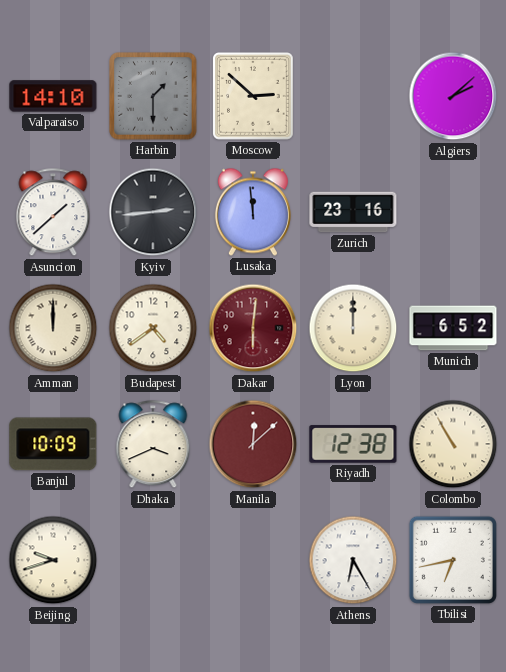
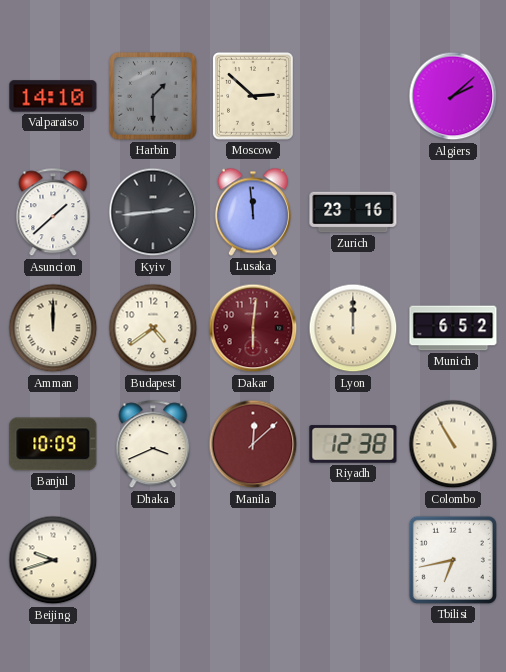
Athens: 6:25 -> none
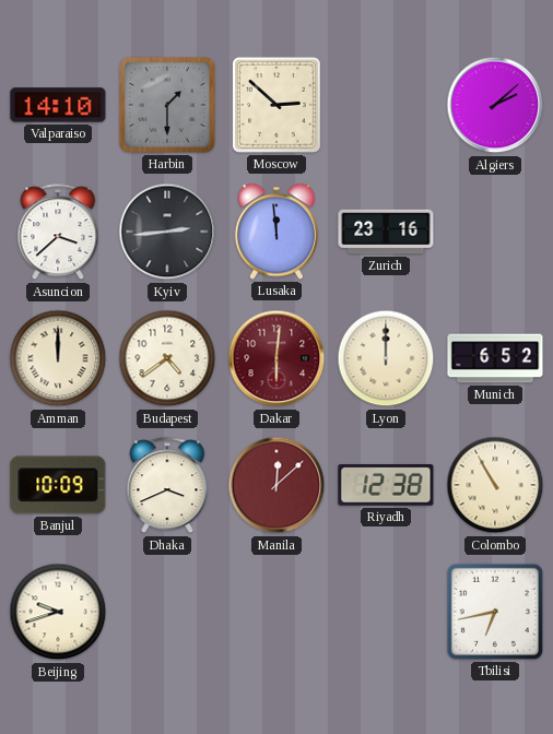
Asuncion: 1:38 -> 3:38
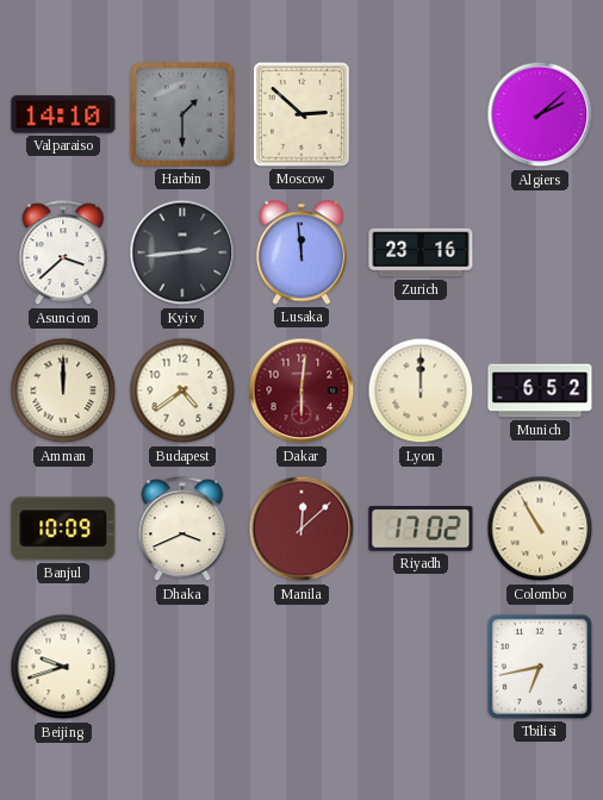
Riyadh: 12:38 -> 17:02
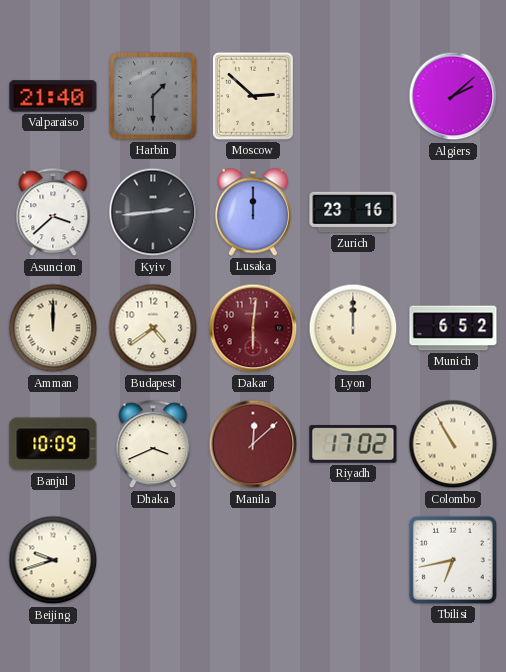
Valparaiso: 14:10 -> 21:40
Lusaka: 11:59 -> 12:00
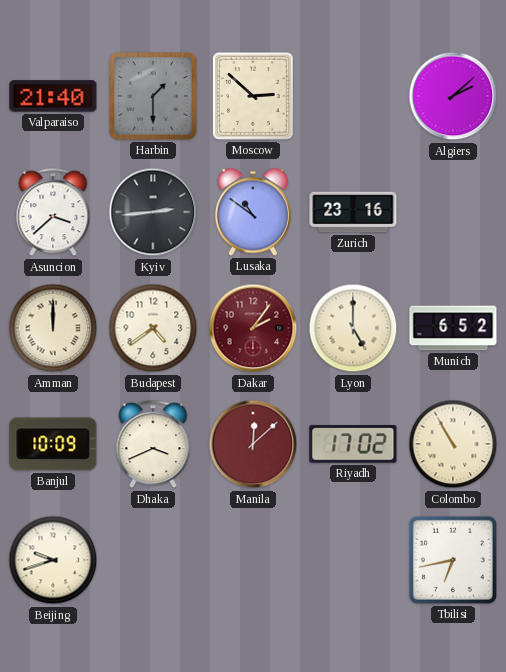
Lusaka: 12:00 -> 10:51
Dakar: 6:01 -> 2:06
Lyon: 12:00 -> 5:00
